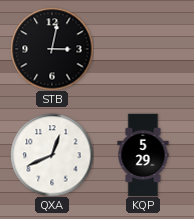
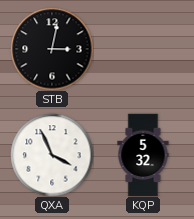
QXA: 12:41 -> 3:56
KQP: 5:29 -> 5:32
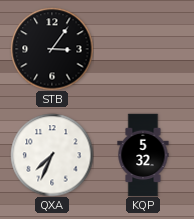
STB: 3:02 -> 3:06
QXA: 3:56 -> 7:34
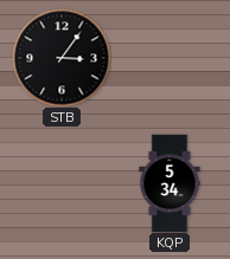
QXA: 7:34 -> none
KQP: 5:32 -> 5:34
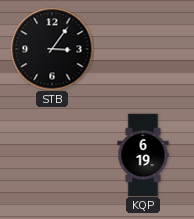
KQP: 5:34 -> 6:19
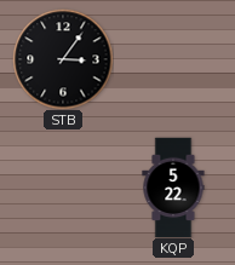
KQP: 6:19 -> 5:22
